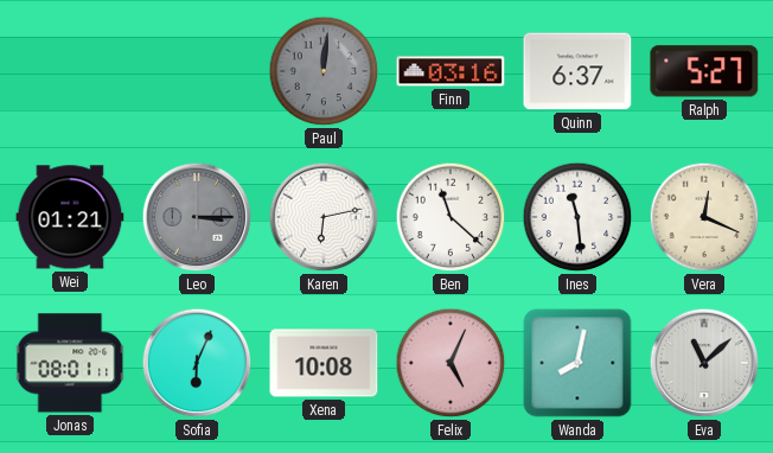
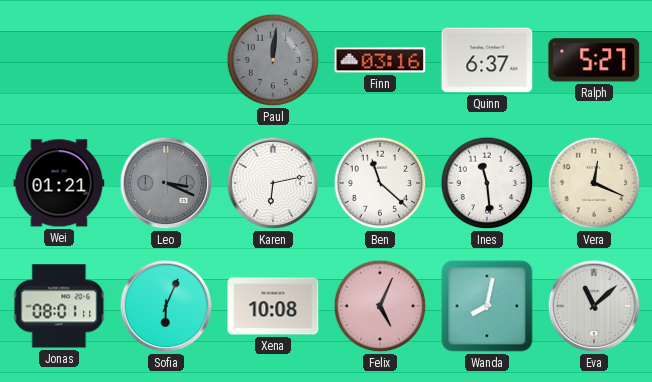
Leo: 3:15 -> 3:19
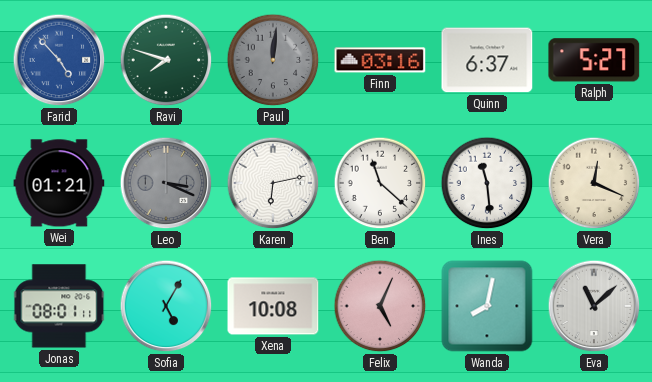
Farid: none -> 4:53
Ravi: none -> 7:48
Sofia: 6:04 -> 5:05
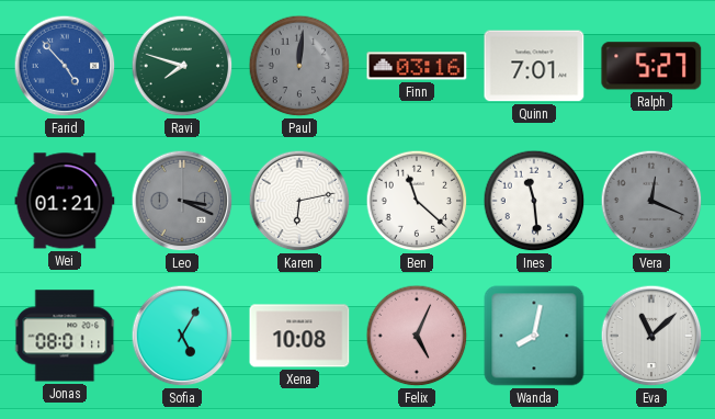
Quinn: 6:37 -> 7:01
Vera dial: cream -> grey
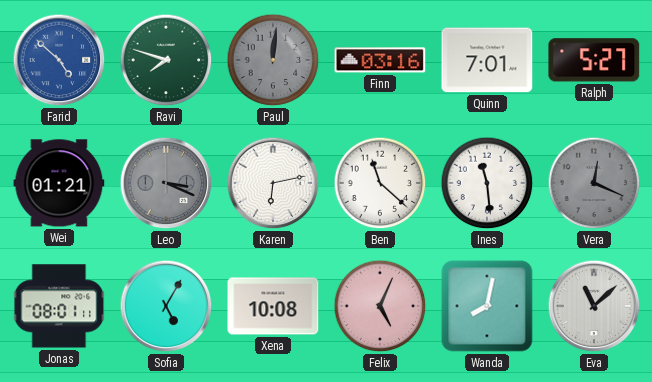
Farid: 4:53 -> 4:52
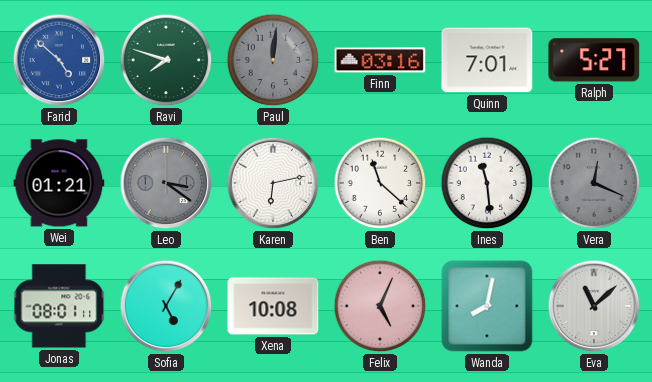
Leo: 3:19 -> 3:21
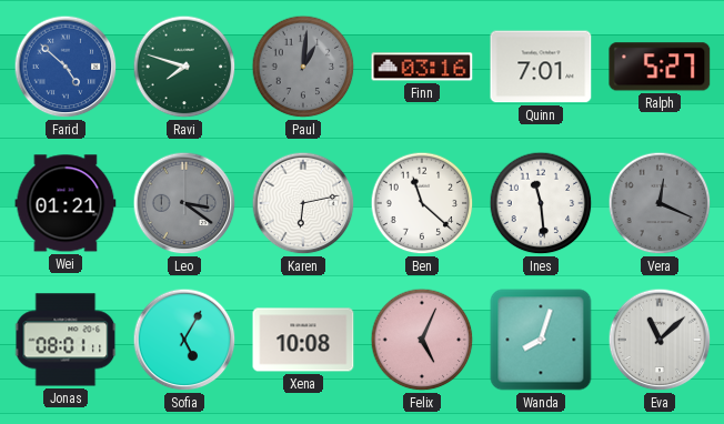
Paul: 12:01 -> 1:01
Wanda: 8:02 -> 8:03
